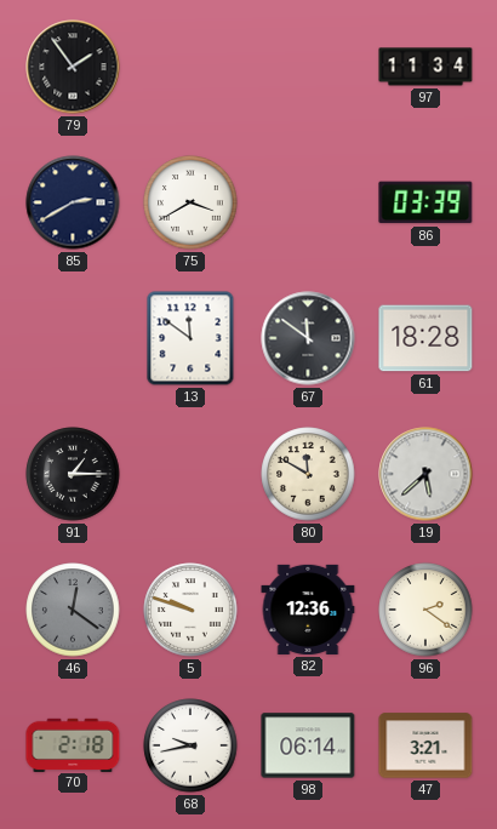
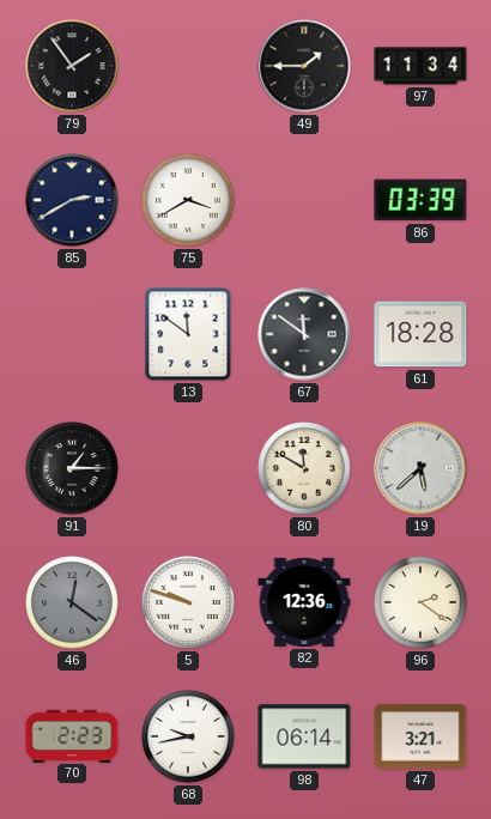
49: none -> 1:45
70: 2:18 -> 2:23
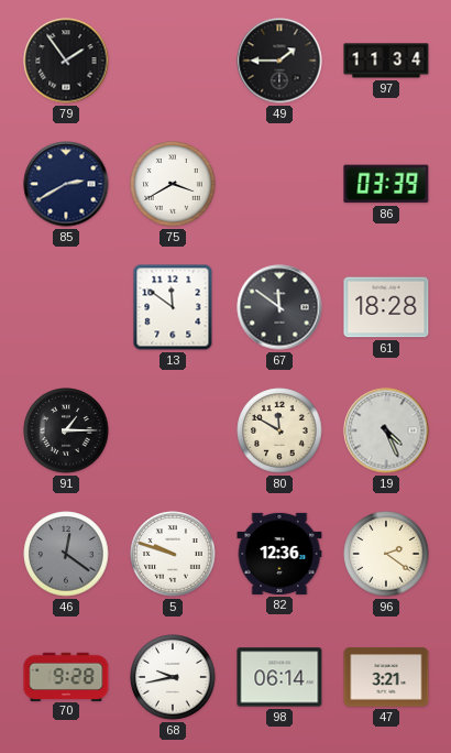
19: 5:38 -> 4:26
70: 2:23 -> 9:28
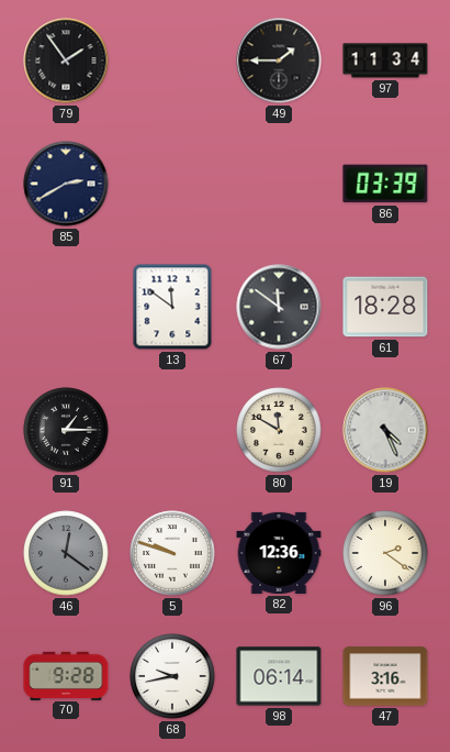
75: 3:40 -> none
47: 3:21 -> 3:16
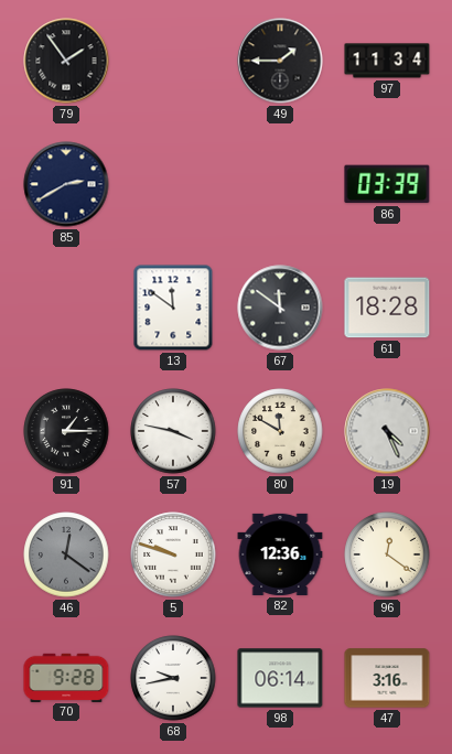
57: none -> 3:47
96: 2:21 -> 12:21
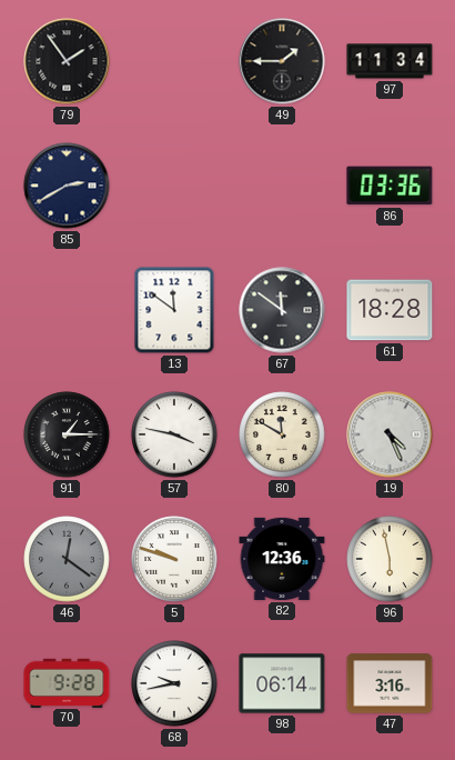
86: 03:39 -> 03:36
96: 12:21 -> 5:58
